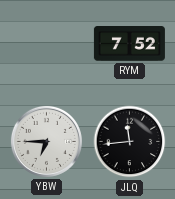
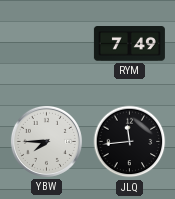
RYM: 7:52 -> 7:49
YBW: 6:45 -> 7:45
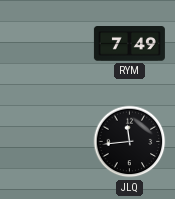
YBW: 7:45 -> none
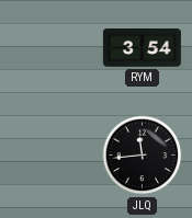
RYM: 7:49 -> 3:54
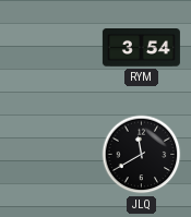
JLQ: 11:44 -> 11:40
